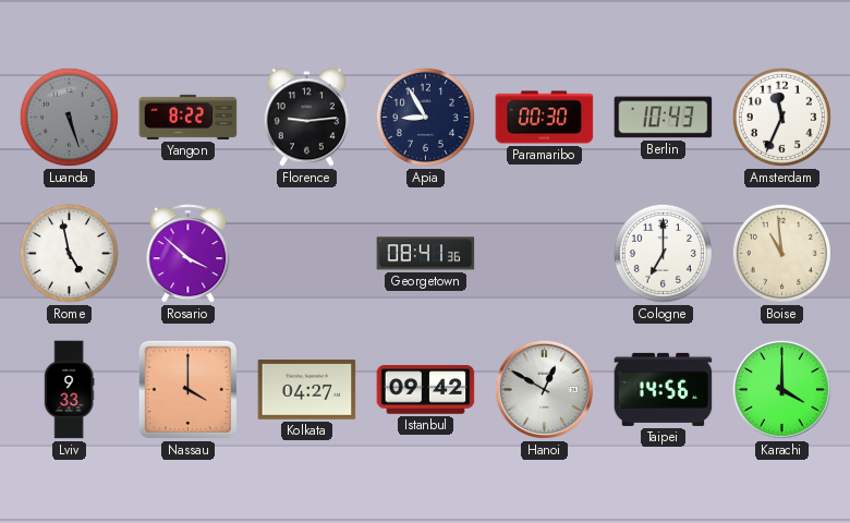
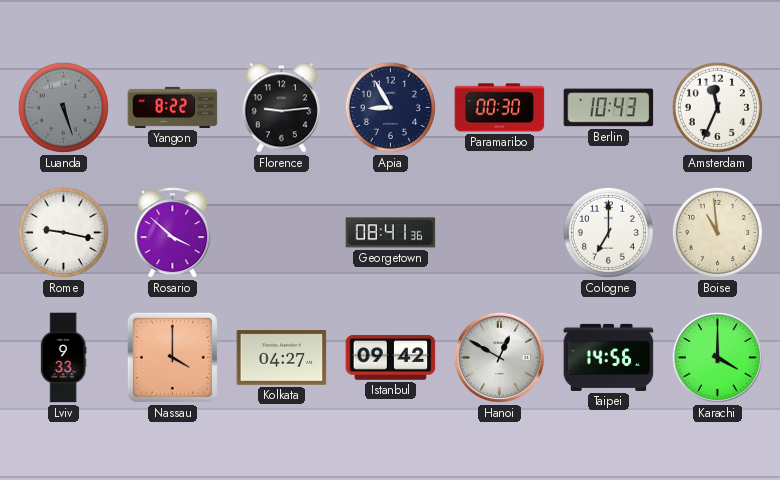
Rome: 4:58 -> 9:17
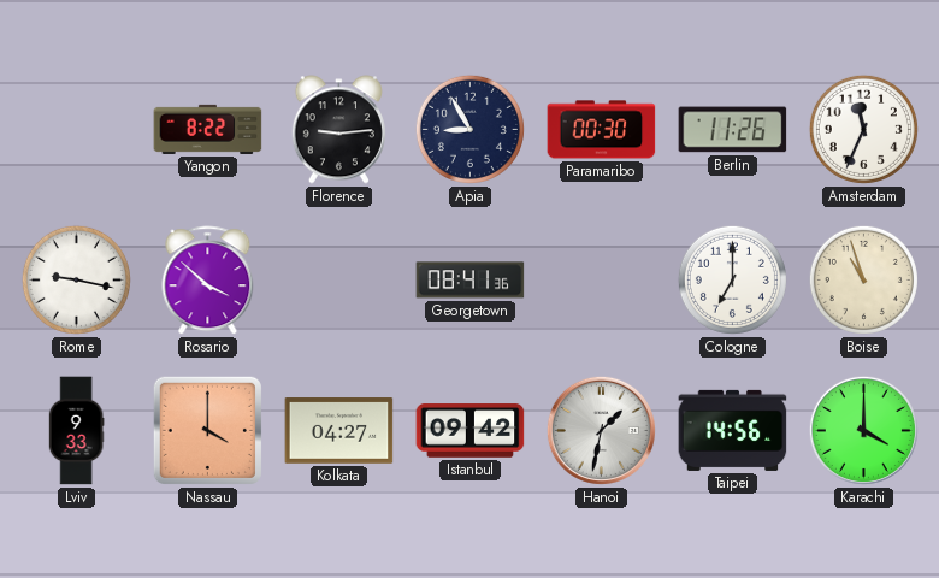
Luanda: 5:27 -> none
Berlin: 10:43 -> 11:26
Boise: 10:59 -> 10:57
Hanoi: 12:50 -> 1:32
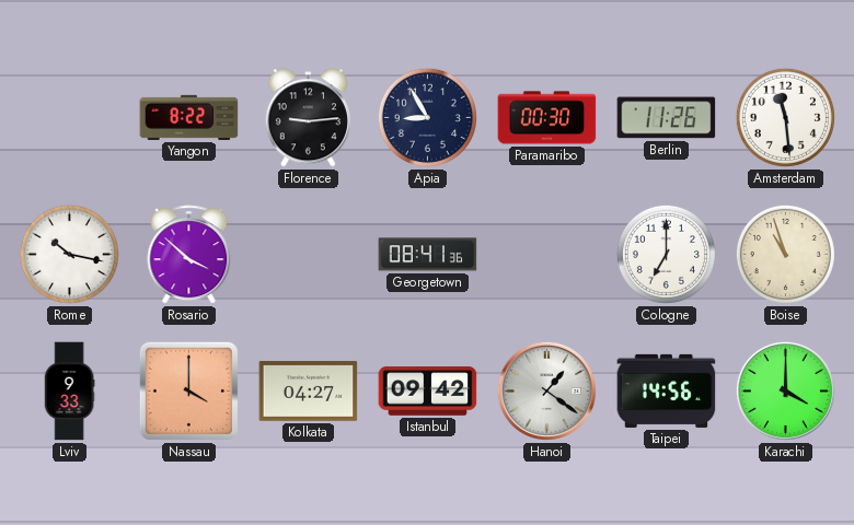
Amsterdam: 11:34 -> 11:29
Rome: 9:17 -> 10:17
Hanoi: 1:32 -> 1:21
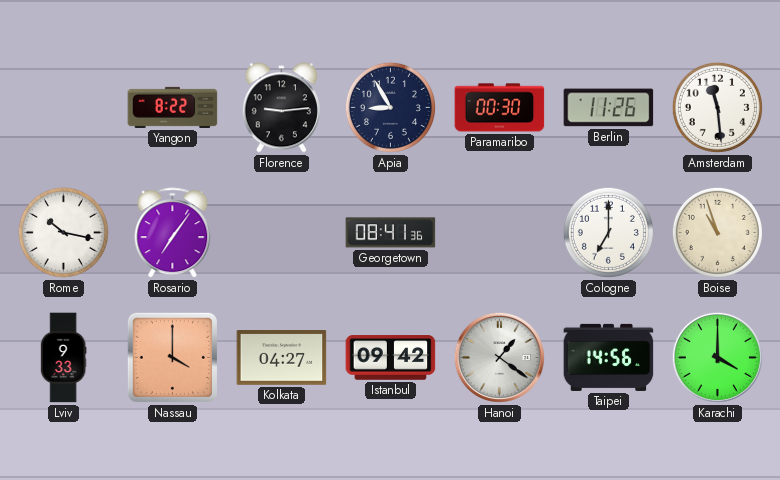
Rosario: 3:52 -> 7:06
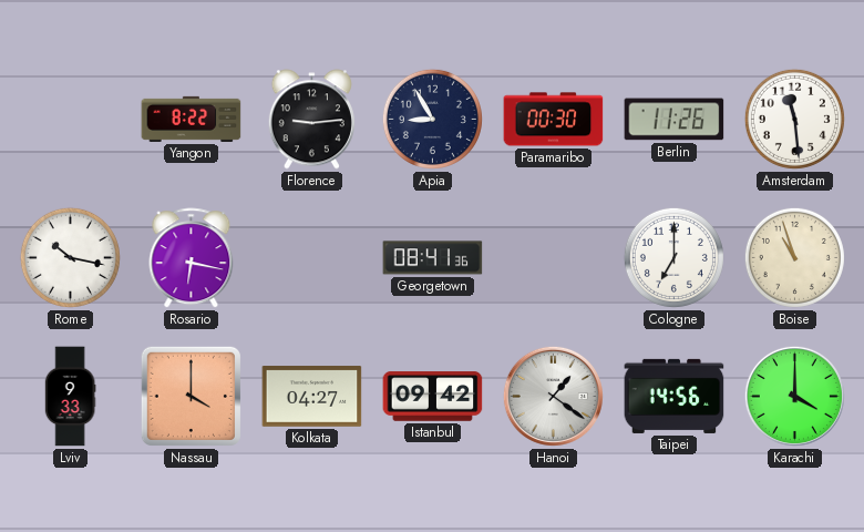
Rosario: 7:06 -> 6:17
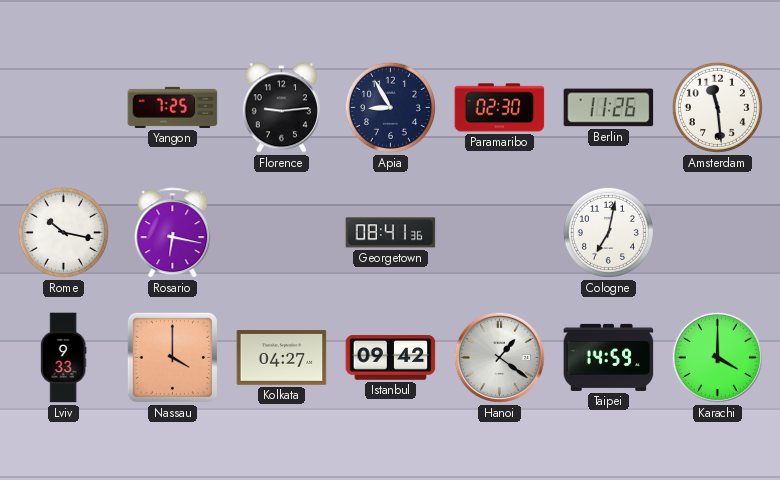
Yangon: 8:22 -> 7:25
Paramaribo: 00:30 -> 02:30
Cologne: 7:00 -> 7:02
Boise: 10:57 -> none
Taipei: 14:56 -> 14:59
